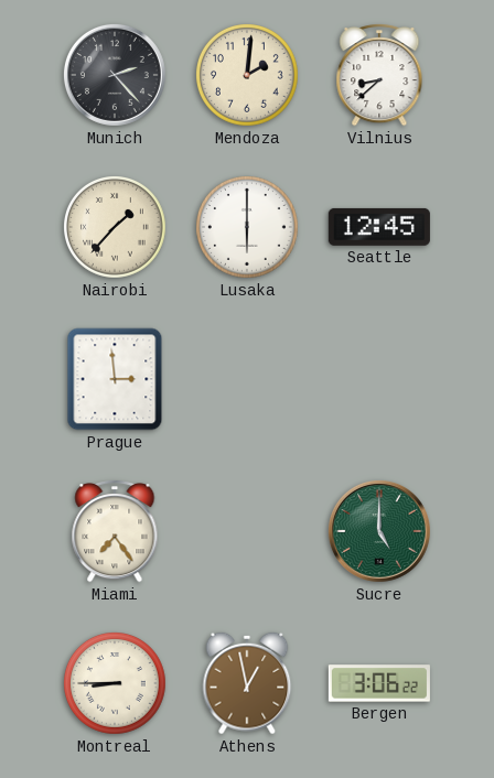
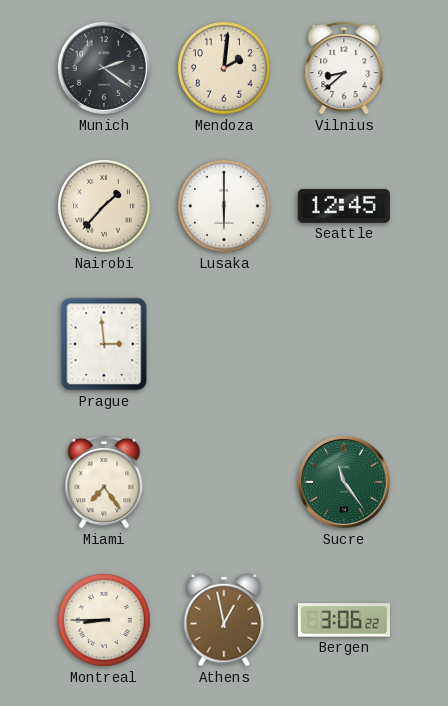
Munich: 2:23 -> 2:21
Sucre: 5:00 -> 11:24
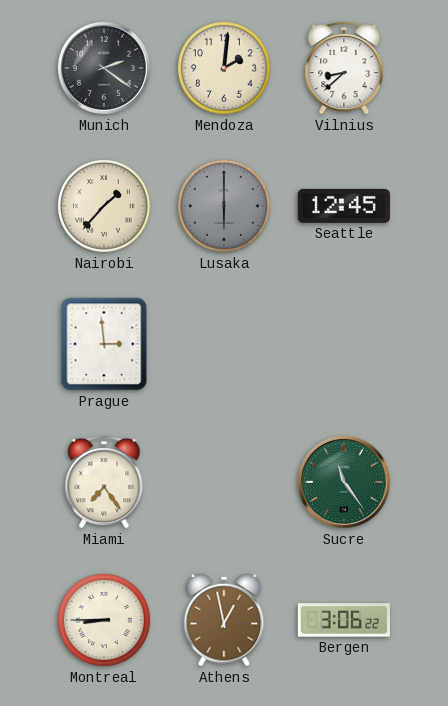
Lusaka dial: white -> grey
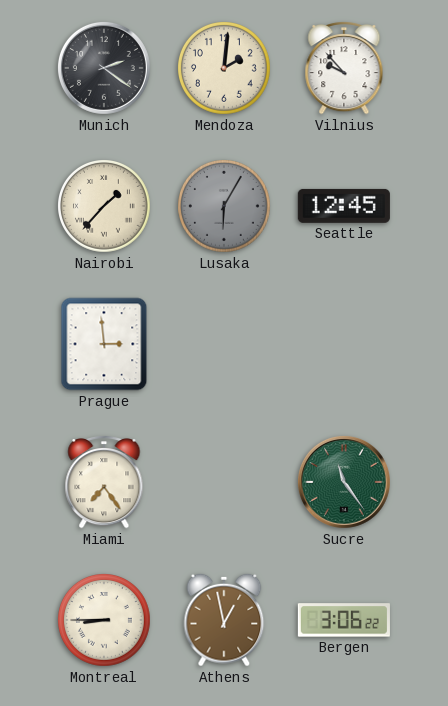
Vilnius: 8:38 -> 9:53
Lusaka: 6:00 -> 6:05
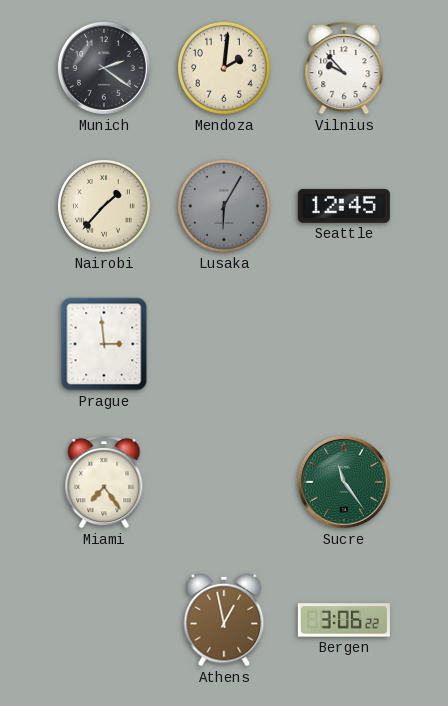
Montreal: 8:45 -> none
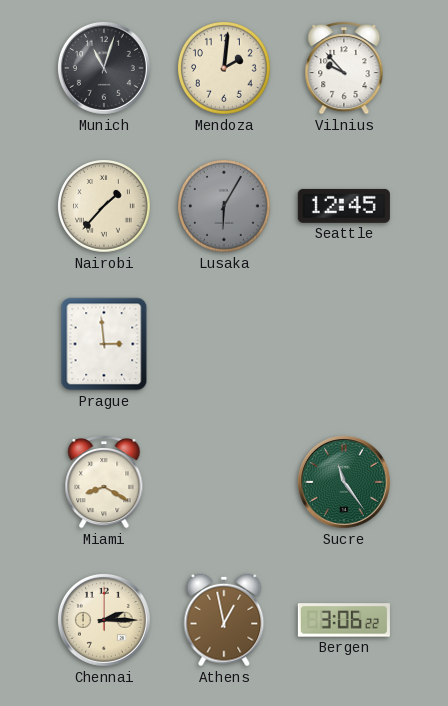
Munich: 2:21 -> 11:03
Miami: 7:24 -> 8:20
Chennai: none -> 2:15
